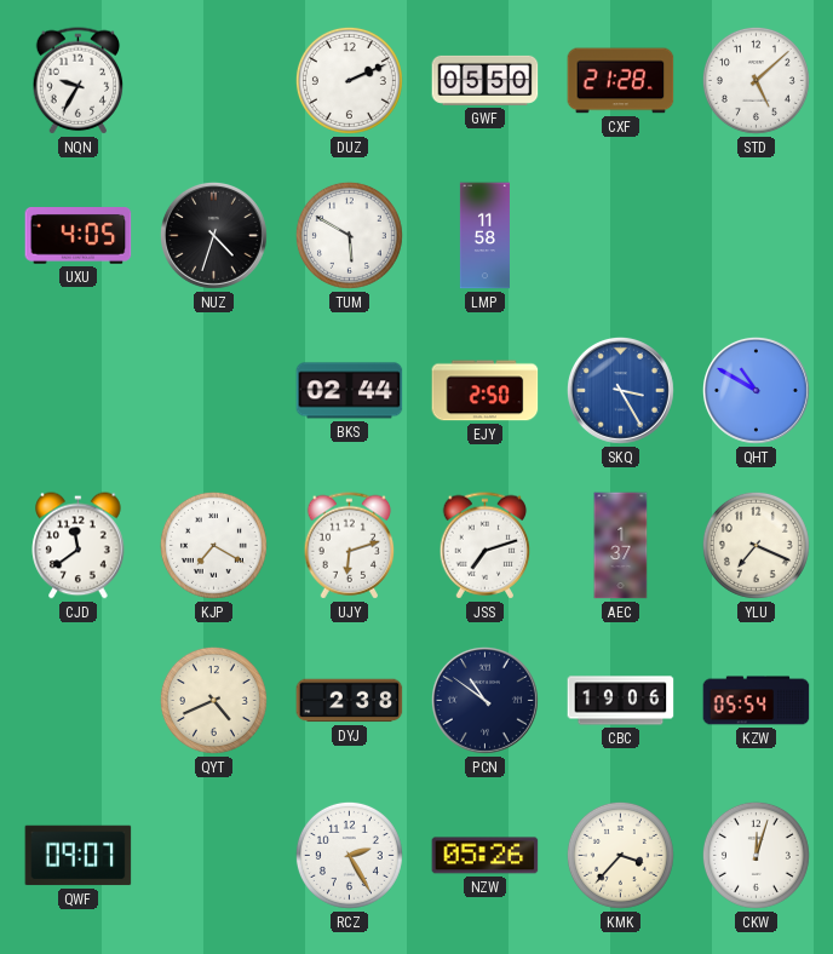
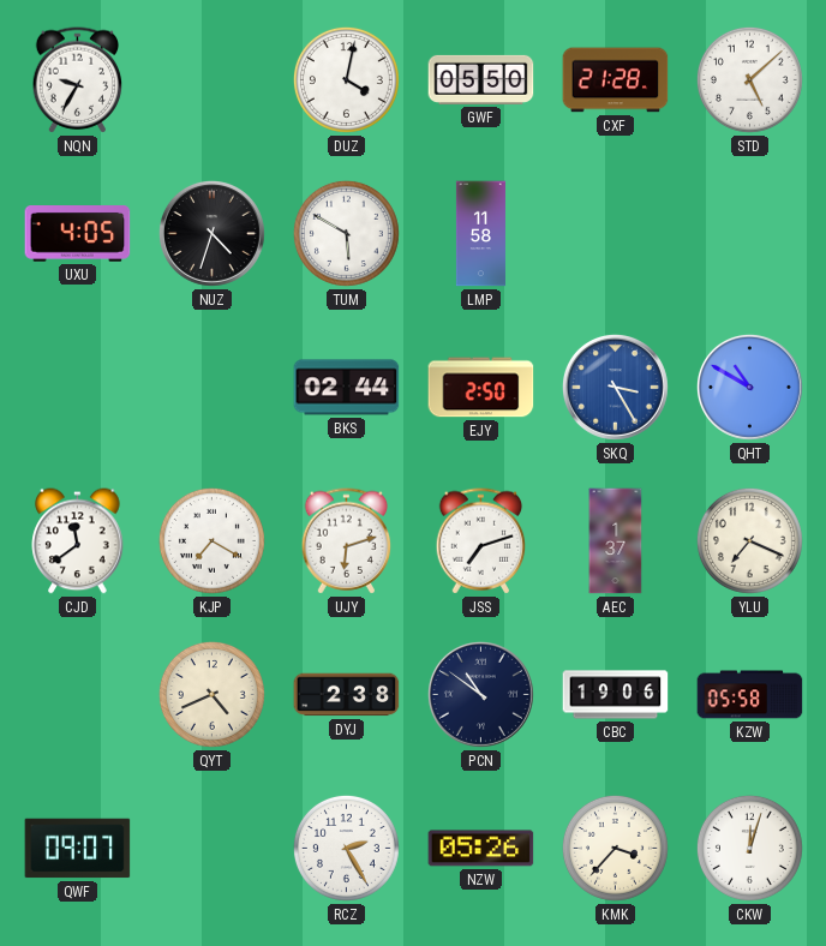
DUZ: 2:11 -> 4:02
KZW: 05:54 -> 05:58
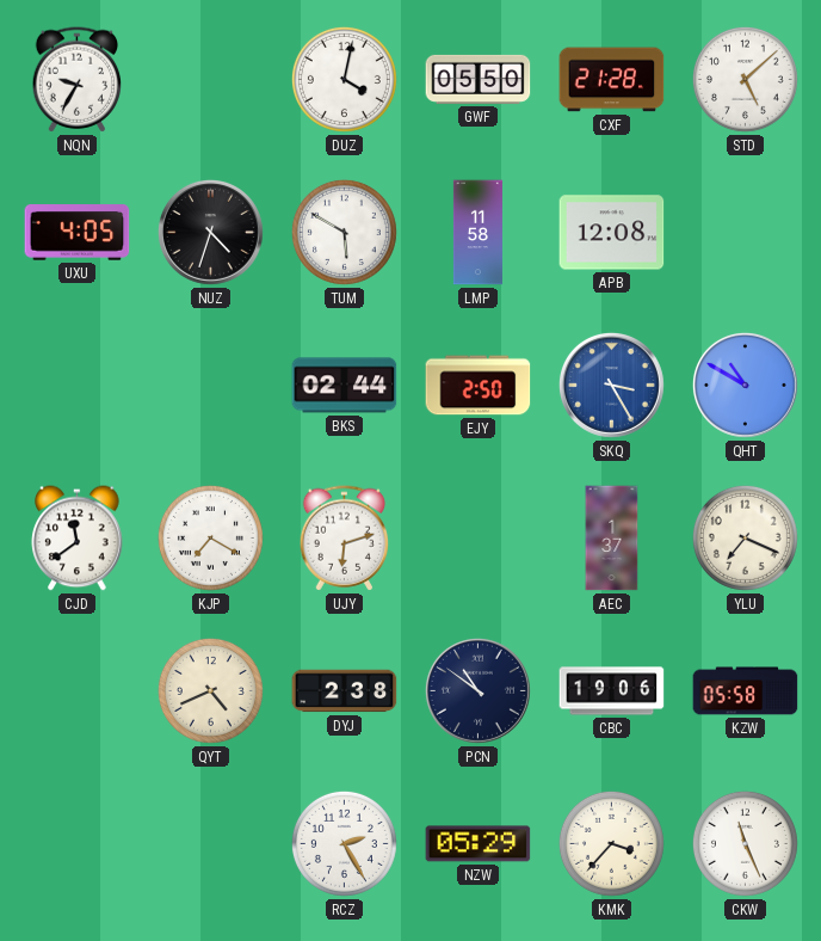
APB: none -> 12:08
JSS: 7:12 -> none
QWF: 09:07 -> none
NZW: 05:26 -> 05:29
CKW: 12:03 -> 11:26
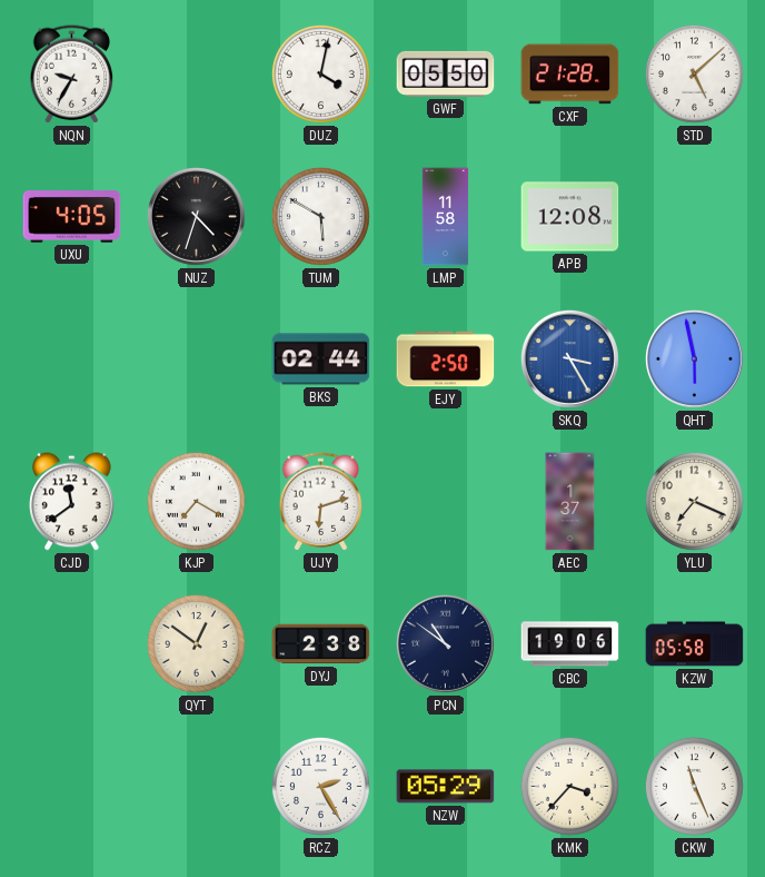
QHT: 10:50 -> 5:58
QYT: 4:41 -> 12:51
